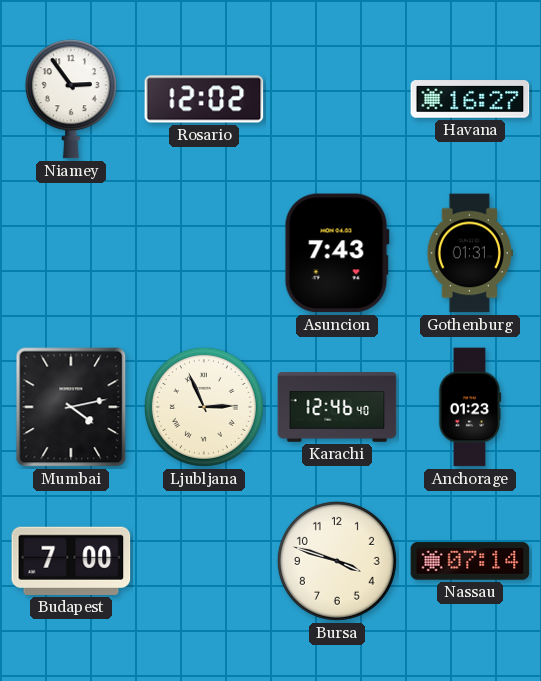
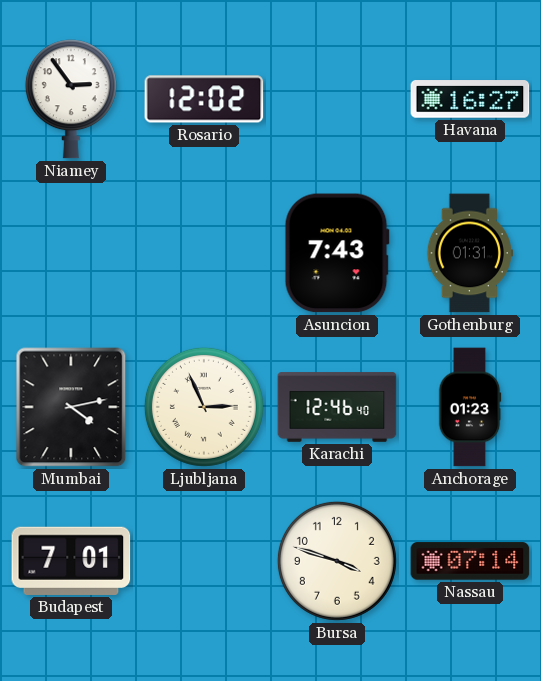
Budapest: 7:00 -> 7:01
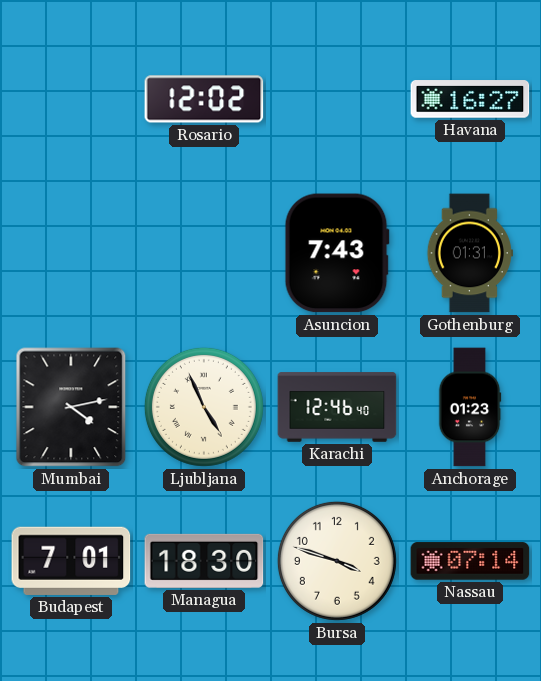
Niamey: 2:54 -> none
Ljubljana: 2:56 -> 4:56
Managua: none -> 18:30
